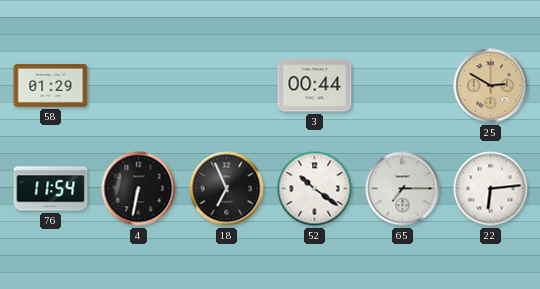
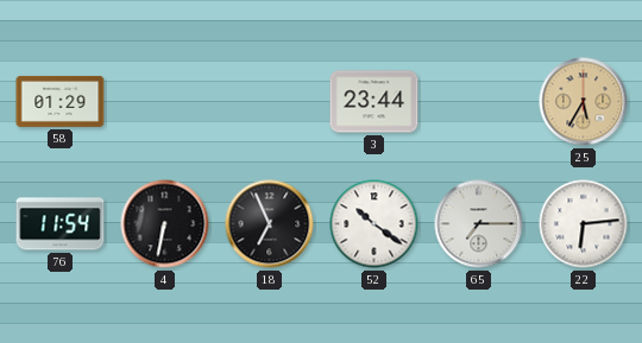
3: 00:44 -> 23:44
25: 2:50 -> 5:35
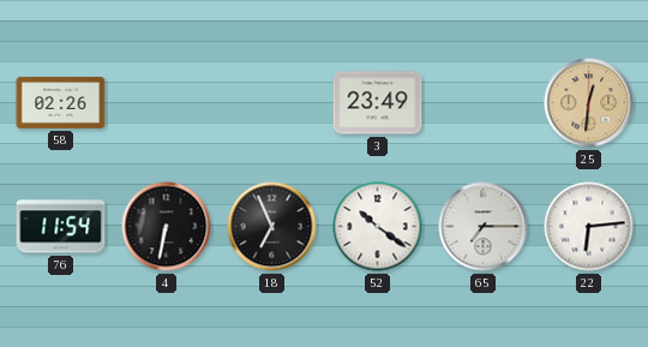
58: 01:29 -> 02:26
3: 23:44 -> 23:49
25: 5:35 -> 12:31
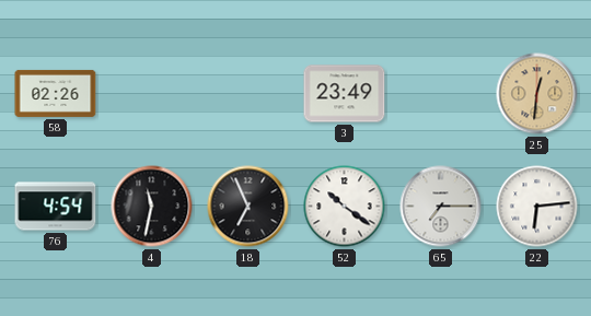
76: 11:54 -> 4:54
4: 6:32 -> 11:32
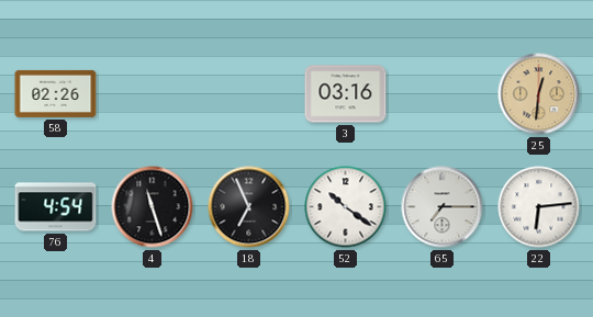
3: 23:49 -> 03:16
4: 11:32 -> 11:27
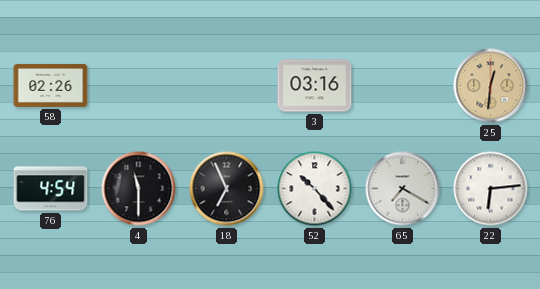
4: 11:27 -> 11:30
52: 10:21 -> 10:23
65: 7:15 -> 7:20
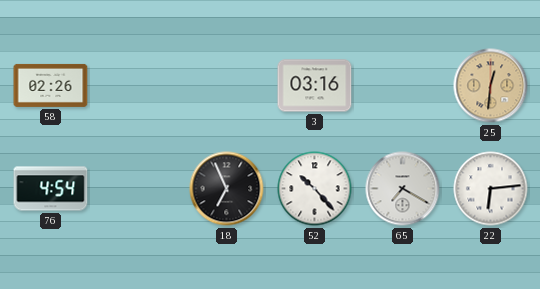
4: 11:30 -> none
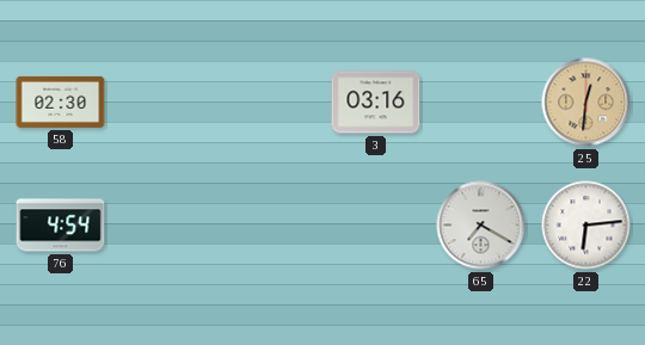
58: 02:26 -> 02:30
18: 6:56 -> none
52: 10:23 -> none
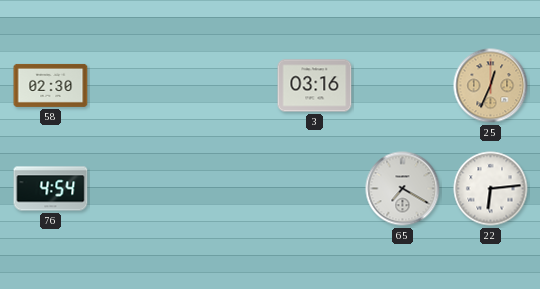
25: 12:31 -> 12:34
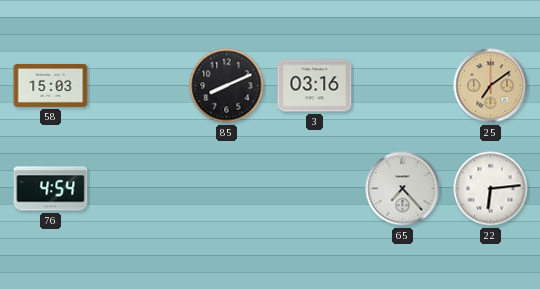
58: 02:30 -> 15:03
85: none -> 8:11
25: 12:34 -> 7:09
65: 7:20 -> 7:23
